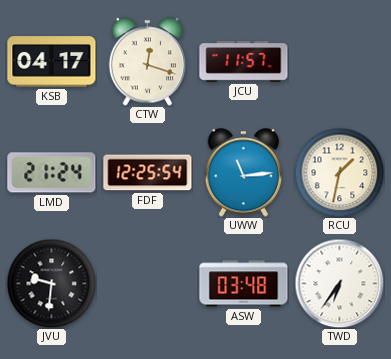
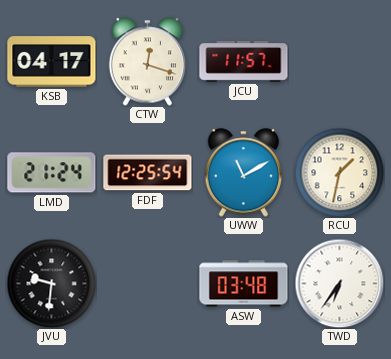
UWW: 11:14 -> 11:10
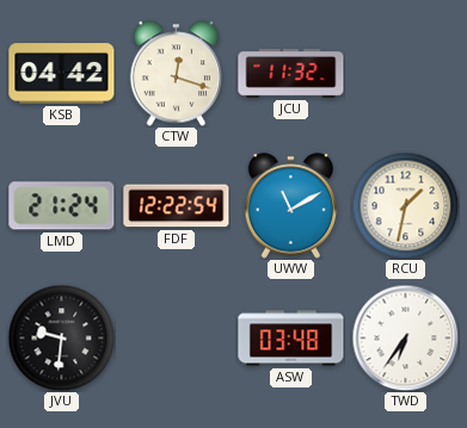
KSB: 04:17 -> 04:42
JCU: 11:57 -> 11:32
FDF: 12:25 -> 12:22
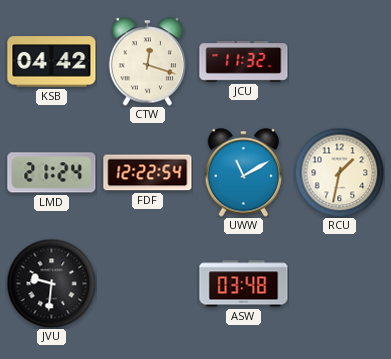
TWD: 6:36 -> none
